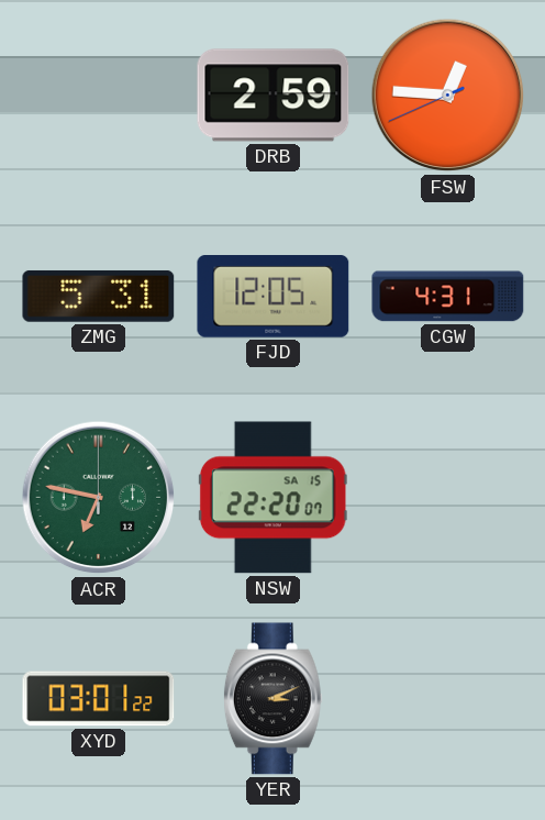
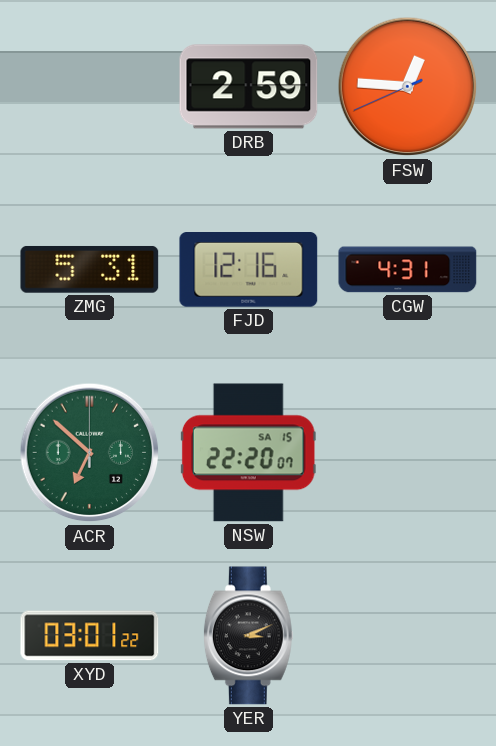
FJD: 12:05 -> 12:16
ACR: 6:47 -> 6:52
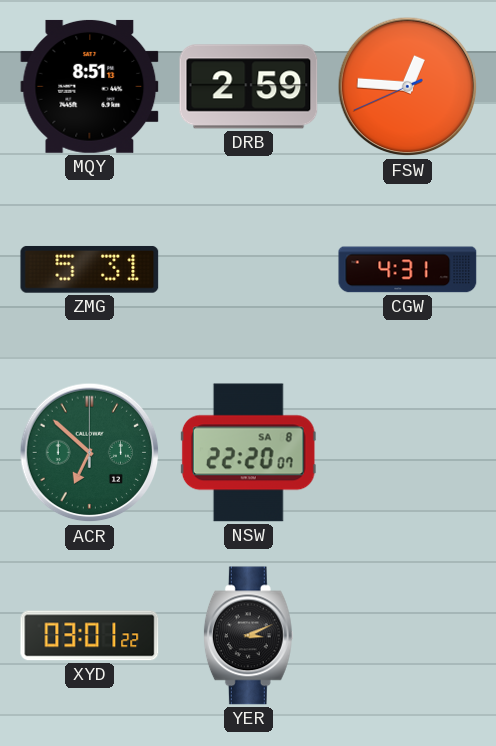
MQY: none -> 8:51
FJD: 12:16 -> none
NSW date: SA 15 -> SA 8
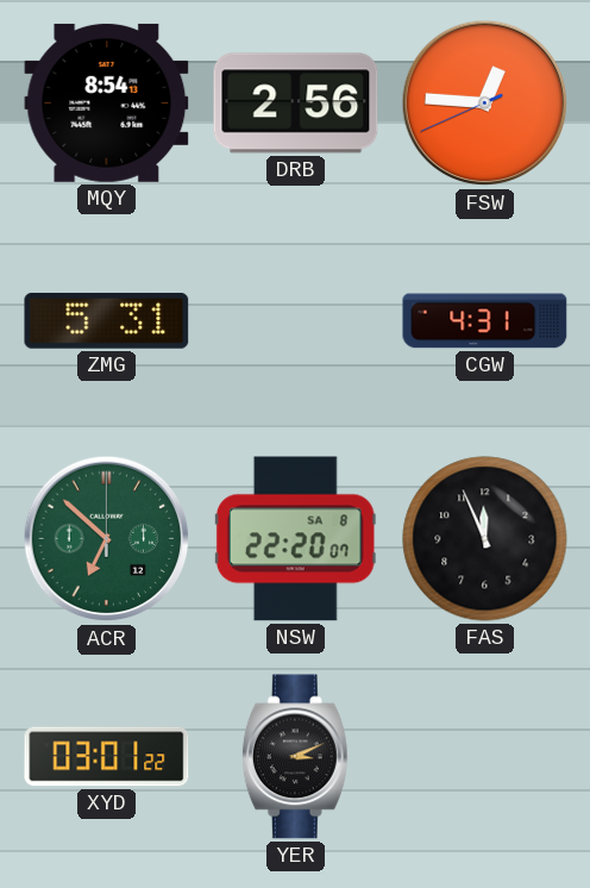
MQY: 8:51 -> 8:54
DRB: 2:59 -> 2:56
FAS: none -> 11:56
